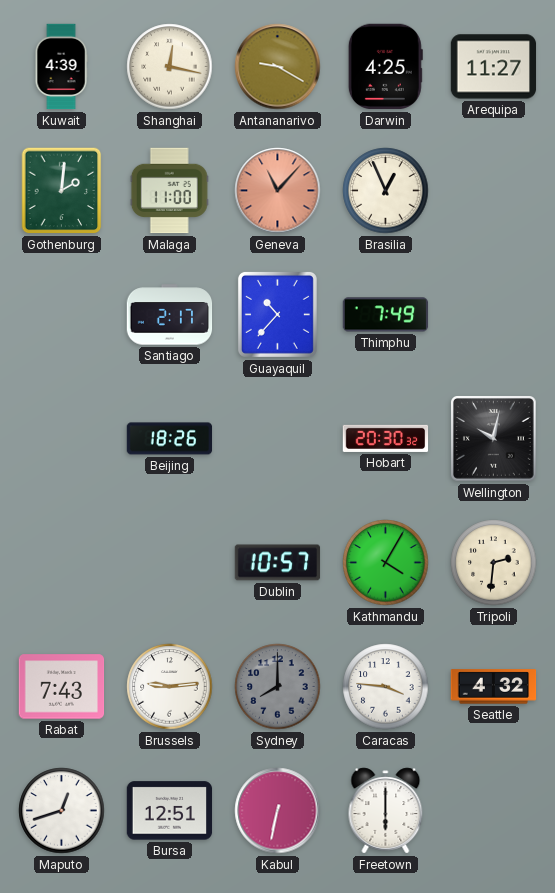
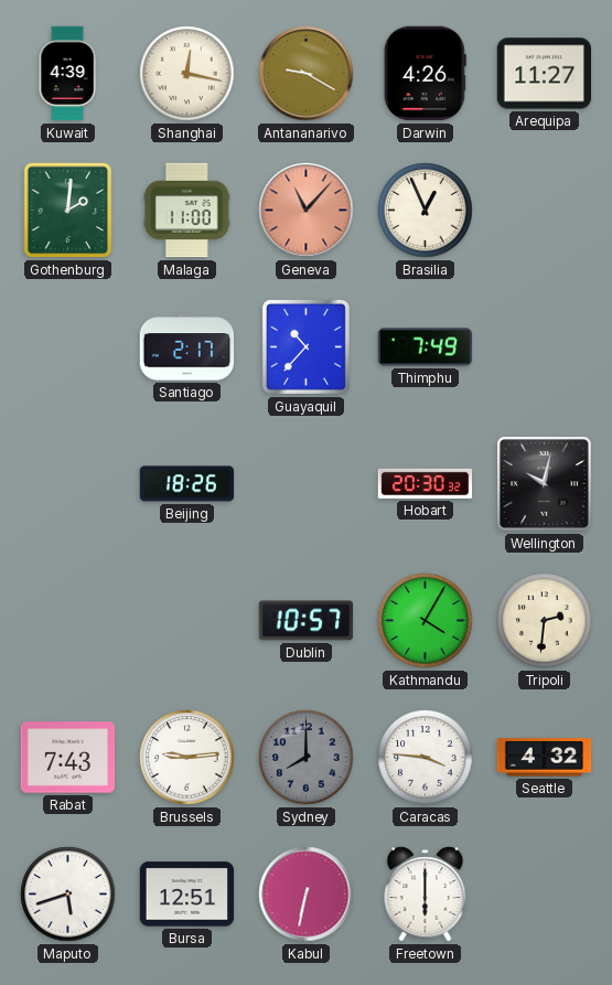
Darwin: 4:25 -> 4:26
Maputo: 12:42 -> 5:42
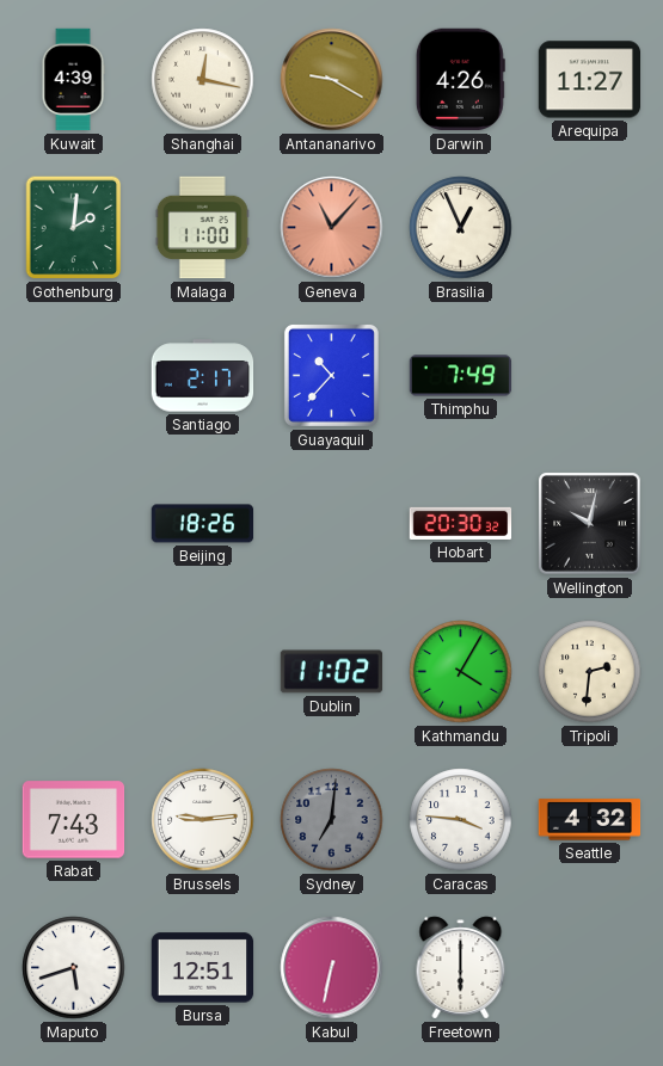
Dublin: 10:57 -> 11:02
Sydney: 8:00 -> 7:01
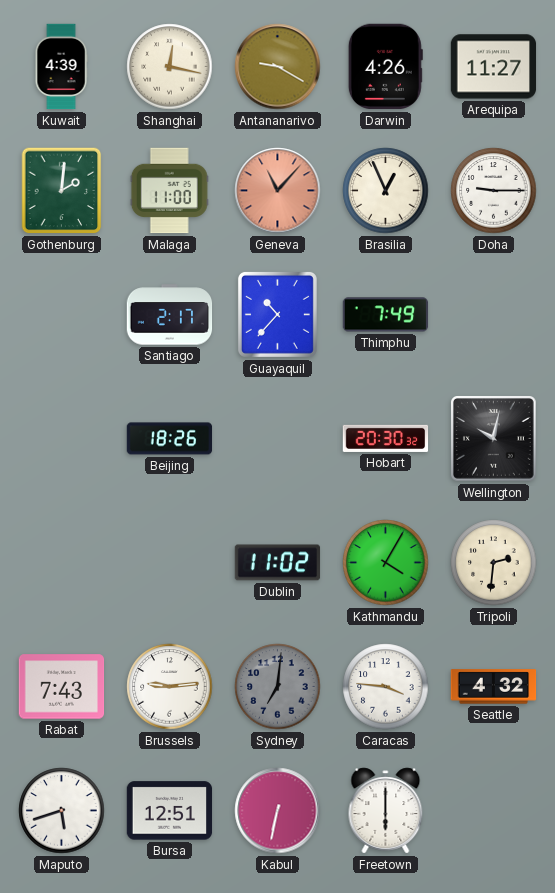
Doha: none -> 9:15
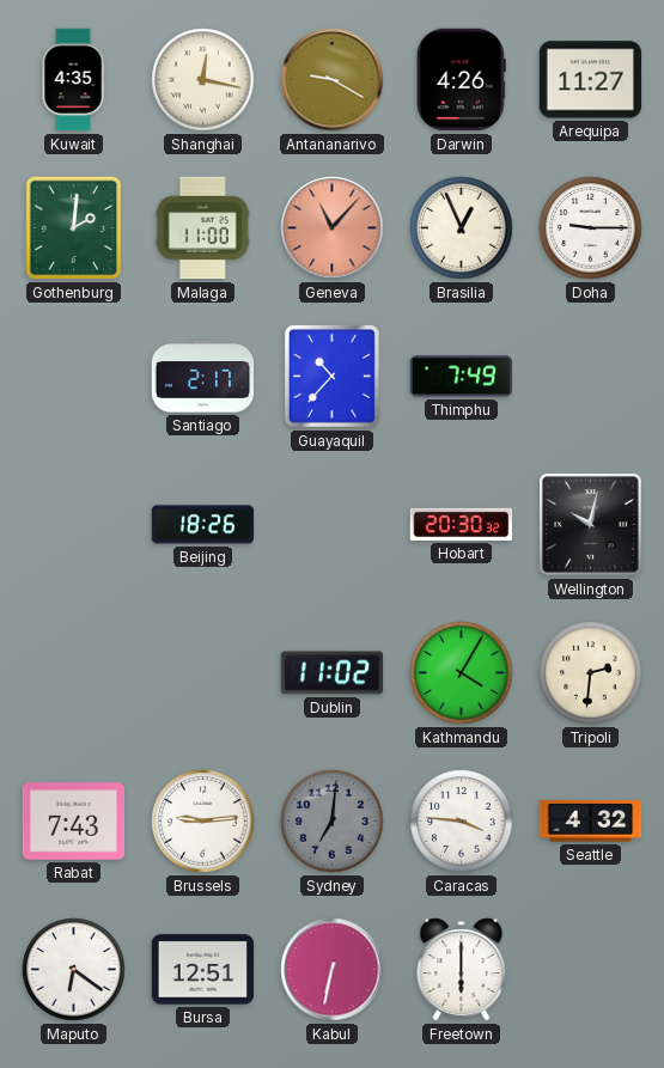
Kuwait: 4:39 -> 4:35
Maputo: 5:42 -> 6:21
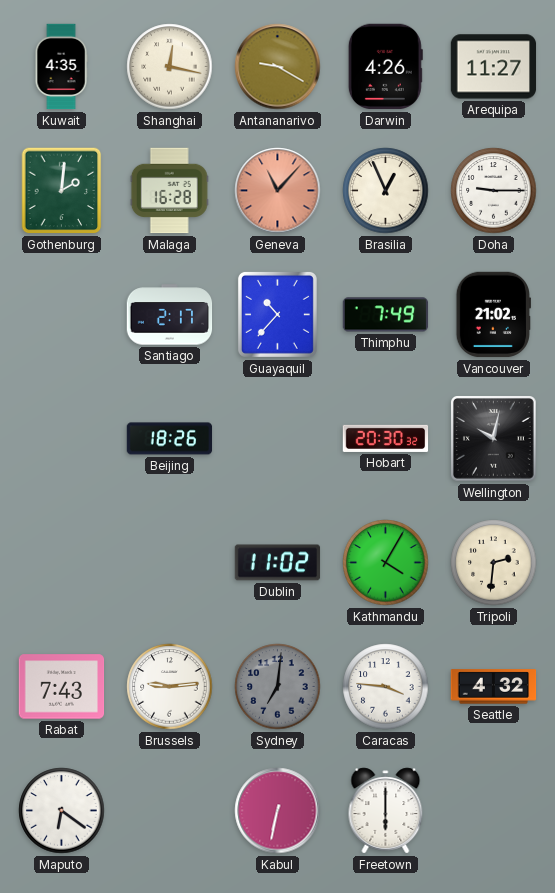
Malaga: 11:00 -> 16:28
Vancouver: none -> 21:02
Bursa: 12:51 -> none
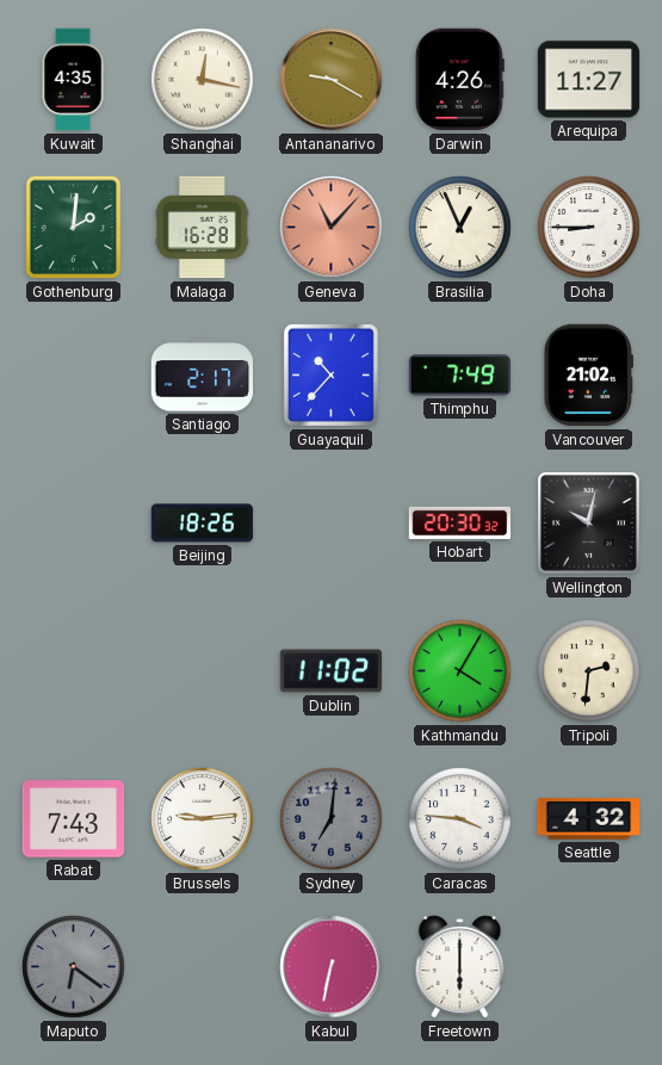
Doha: 9:15 -> 8:45
Maputo dial: white -> grey
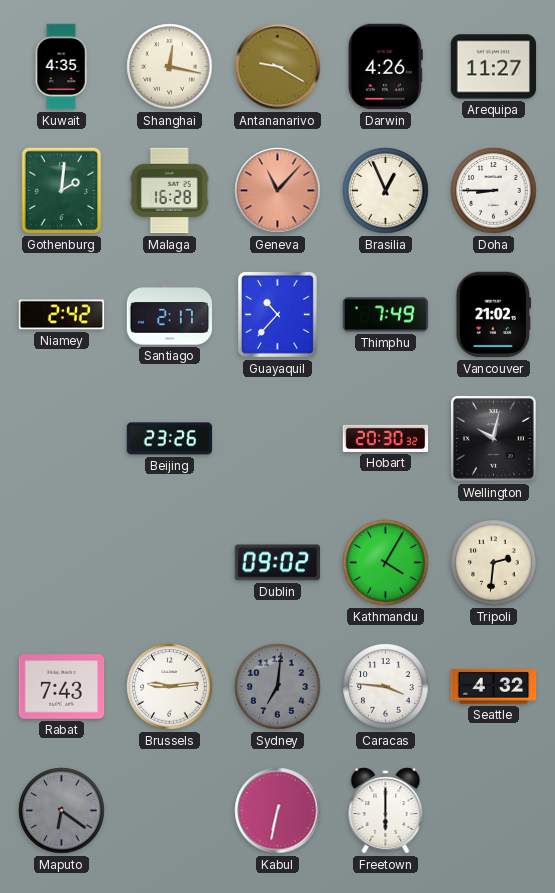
Niamey: none -> 2:42
Beijing: 18:26 -> 23:26
Dublin: 11:02 -> 09:02
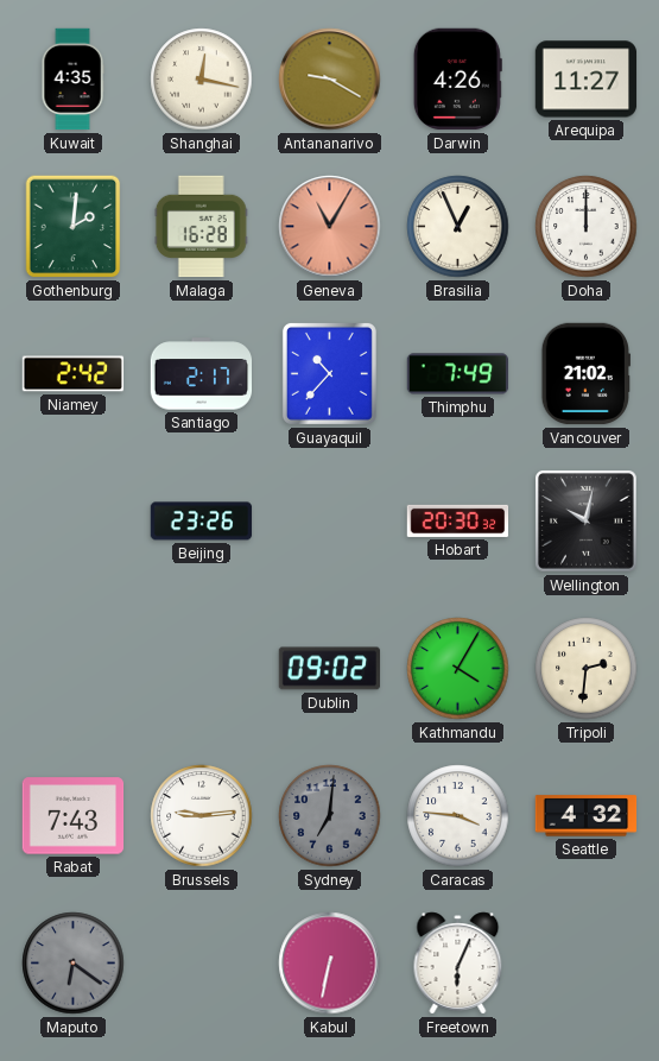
Geneva: 11:07 -> 11:05
Doha: 8:45 -> 12:00
Freetown: 6:00 -> 6:04
